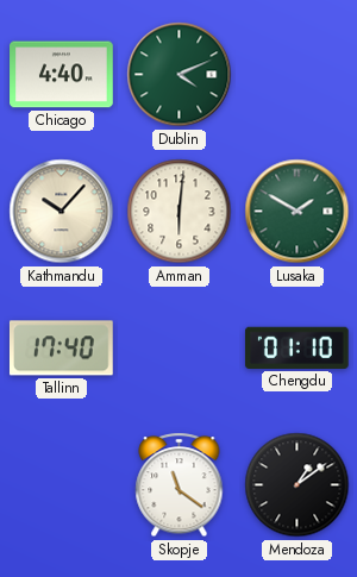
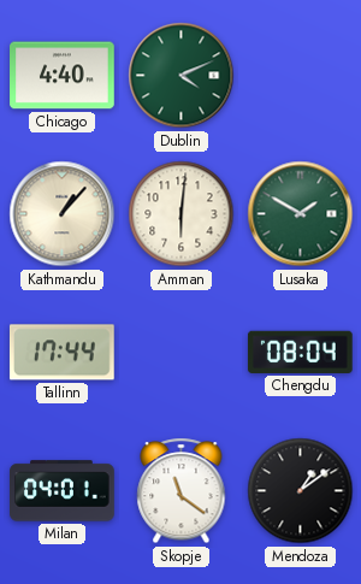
Kathmandu: 10:07 -> 1:07
Tallinn: 17:40 -> 17:44
Chengdu: 01:10 -> 08:04
Milan: none -> 04:01
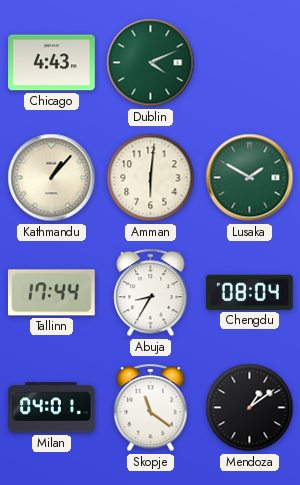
Chicago: 4:40 -> 4:43
Abuja: none -> 8:35
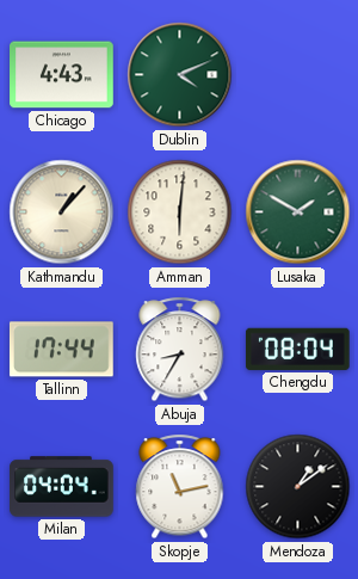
Milan: 04:01 -> 04:04
Skopje: 11:21 -> 11:13
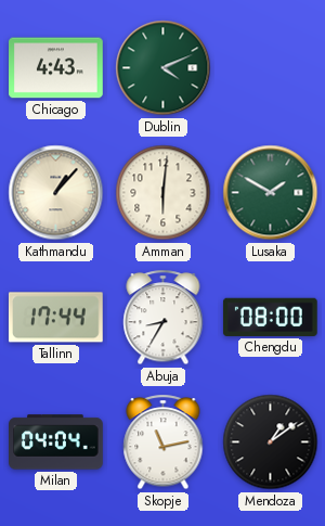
Chengdu: 08:04 -> 08:00
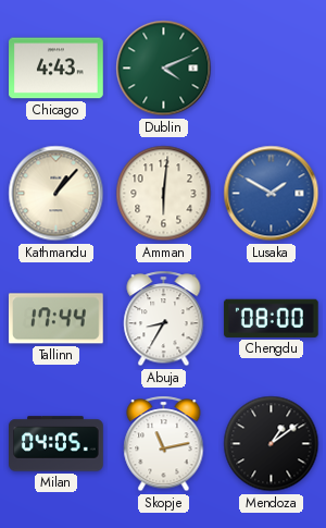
Lusaka dial: green -> blue
Milan: 04:04 -> 04:05
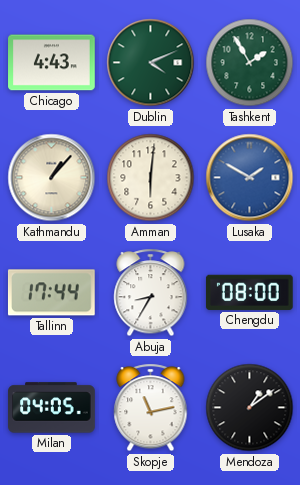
Tashkent: none -> 1:55
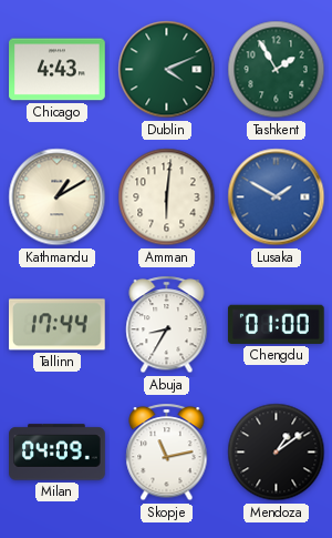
Kathmandu: 1:07 -> 1:10
Chengdu: 08:00 -> 01:00
Milan: 04:05 -> 04:09
